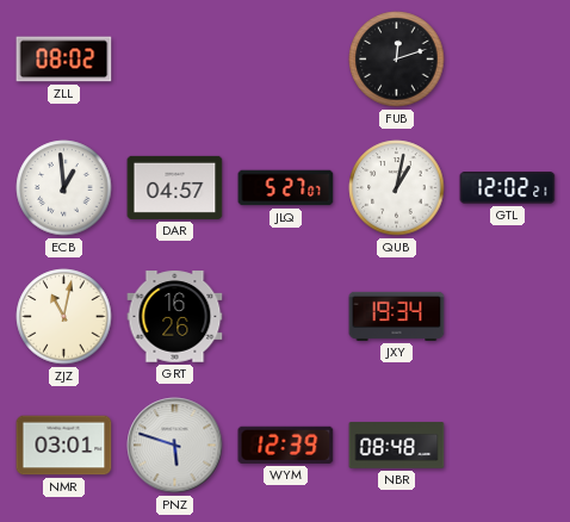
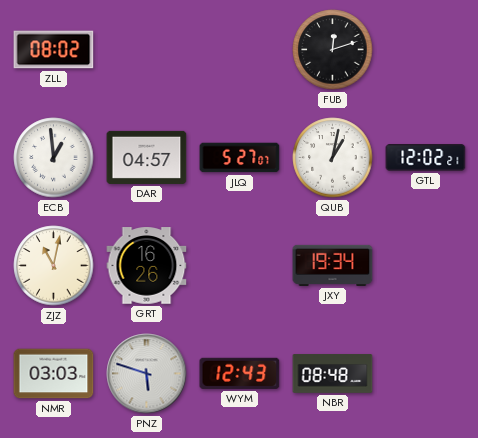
NMR: 03:01 -> 03:03
WYM: 12:39 -> 12:43
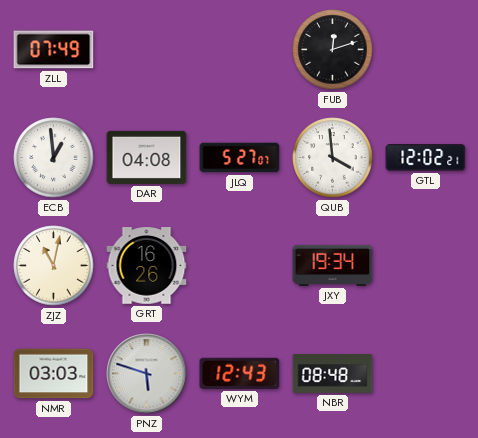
ZLL: 08:02 -> 07:49
DAR: 04:57 -> 04:08
QUB: 1:02 -> 3:59
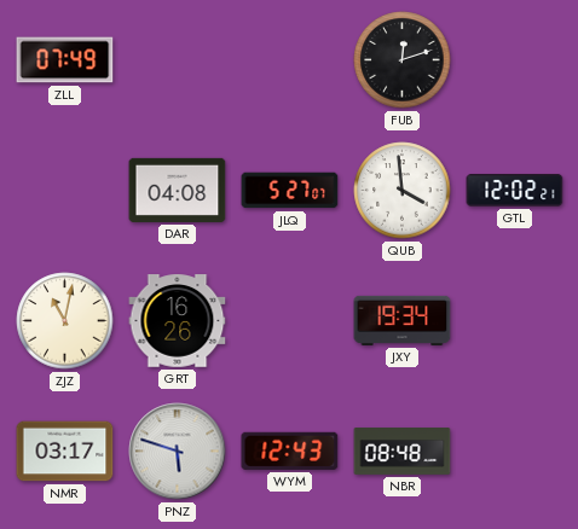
ECB: 12:59 -> none
NMR: 03:03 -> 03:17
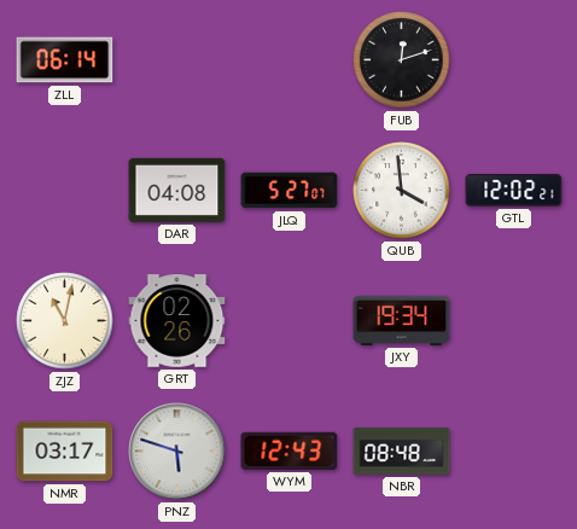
ZLL: 07:49 -> 06:14
GRT: 16:26 -> 02:26
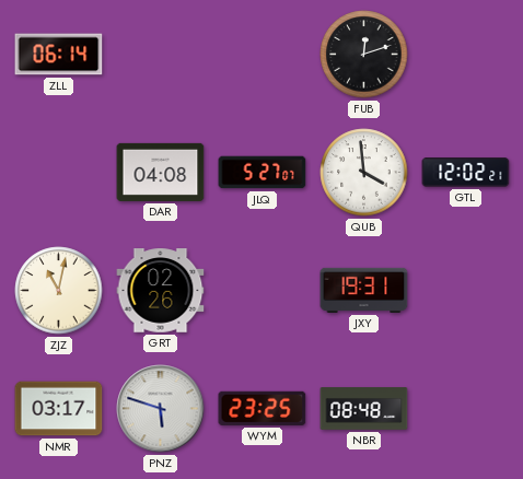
JXY: 19:34 -> 19:31
WYM: 12:43 -> 23:25
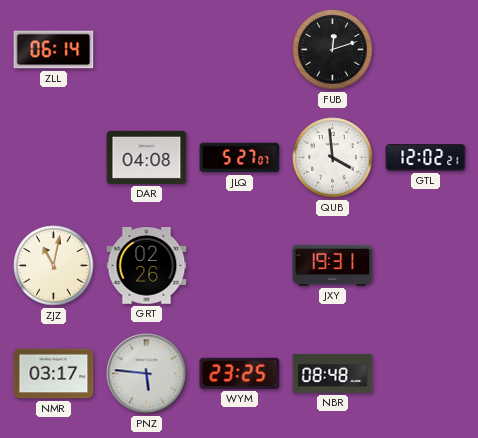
PNZ: 5:48 -> 5:46
